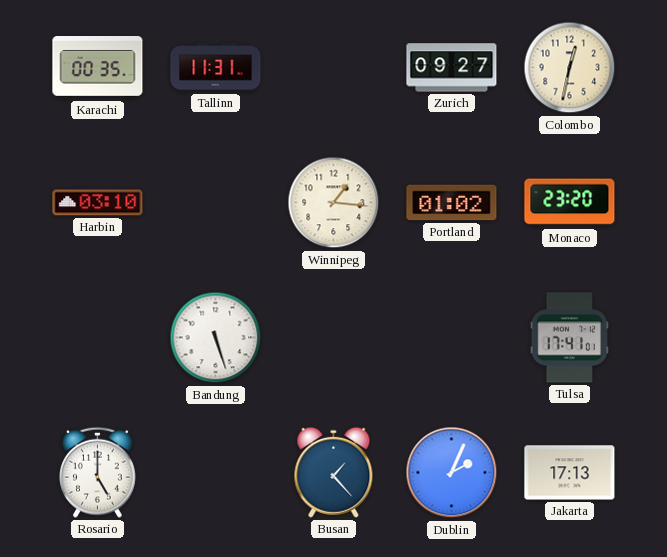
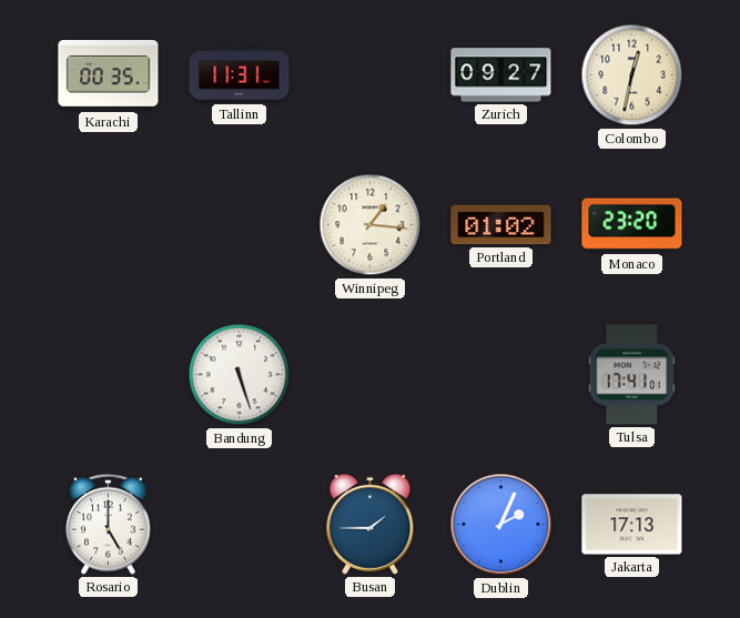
Harbin: 03:10 -> none
Busan: 1:23 -> 1:45
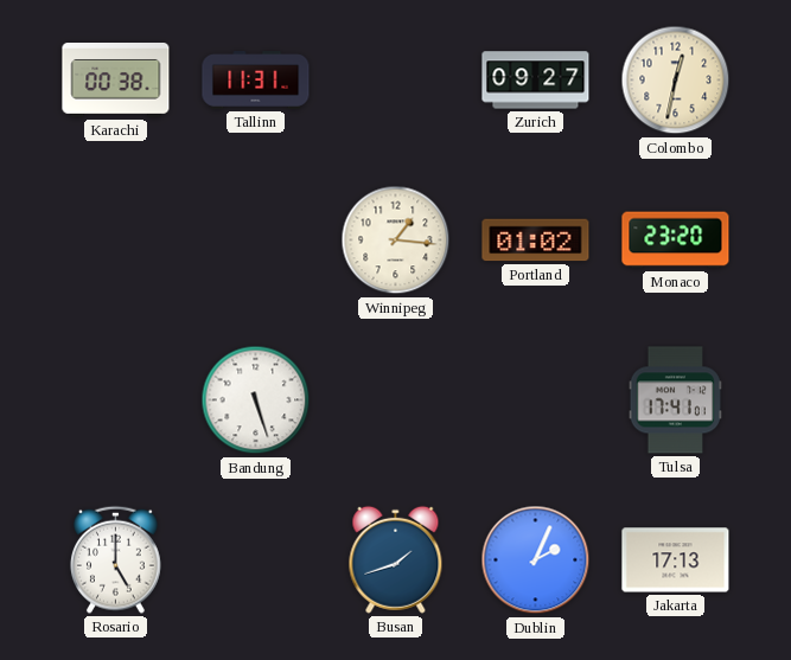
Karachi: 00:35 -> 00:38
Busan: 1:45 -> 1:42
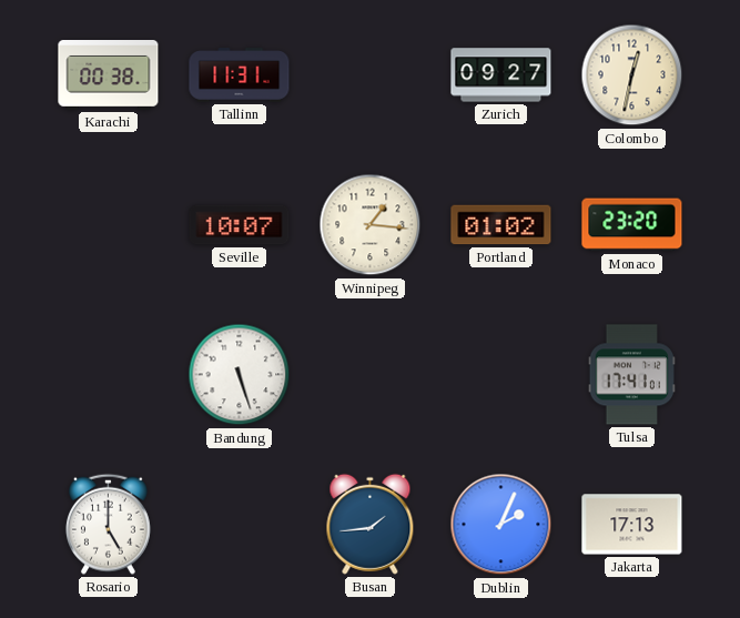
Seville: none -> 10:07
Busan: 1:42 -> 1:44
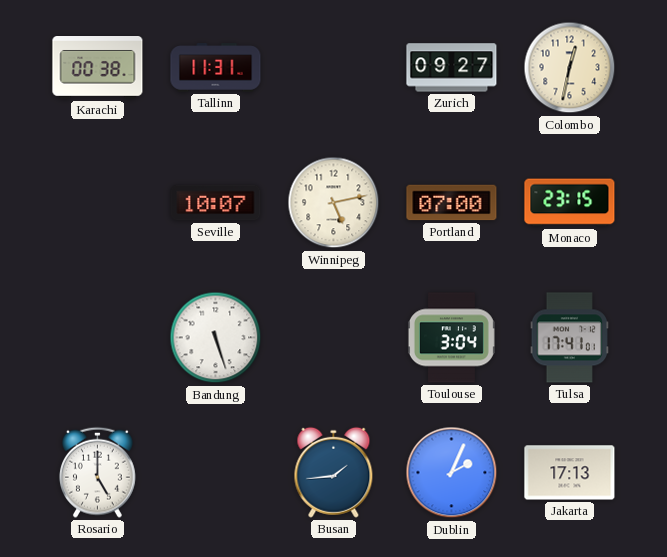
Winnipeg: 1:16 -> 5:13
Portland: 01:02 -> 07:00
Monaco: 23:20 -> 23:15
Toulouse: none -> 3:04
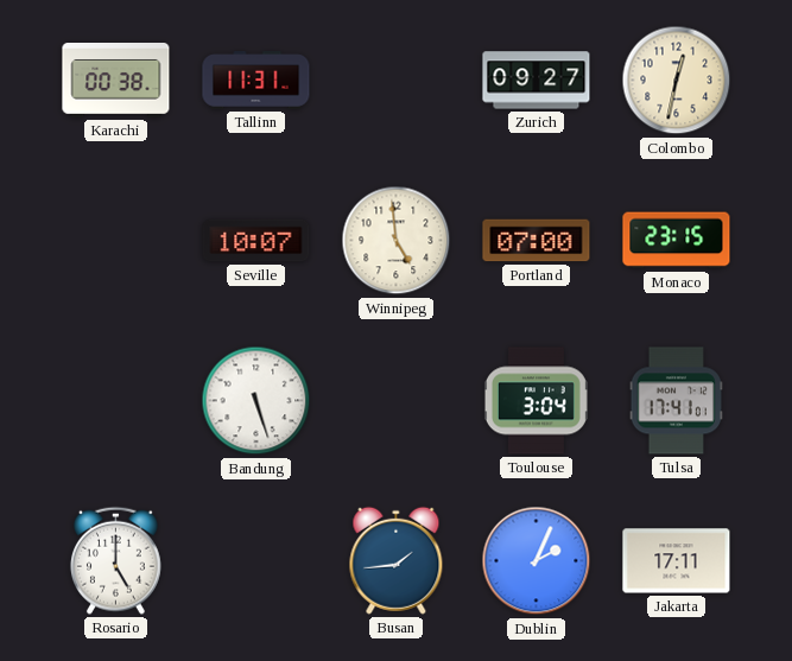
Winnipeg: 5:13 -> 4:59
Jakarta: 17:13 -> 17:11
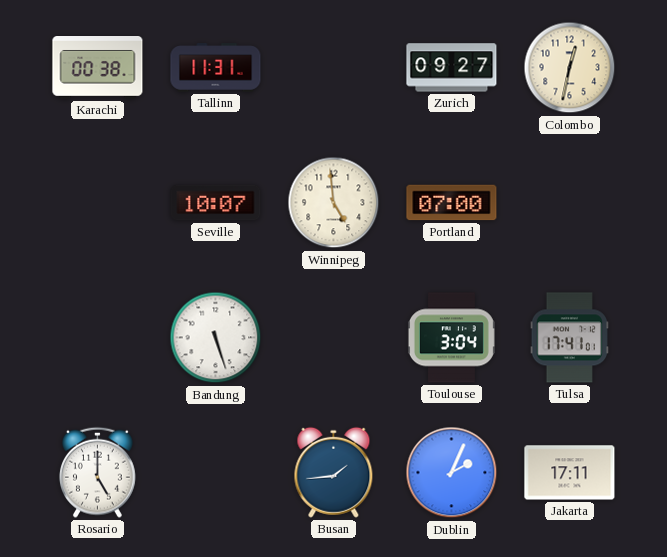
Monaco: 23:15 -> none
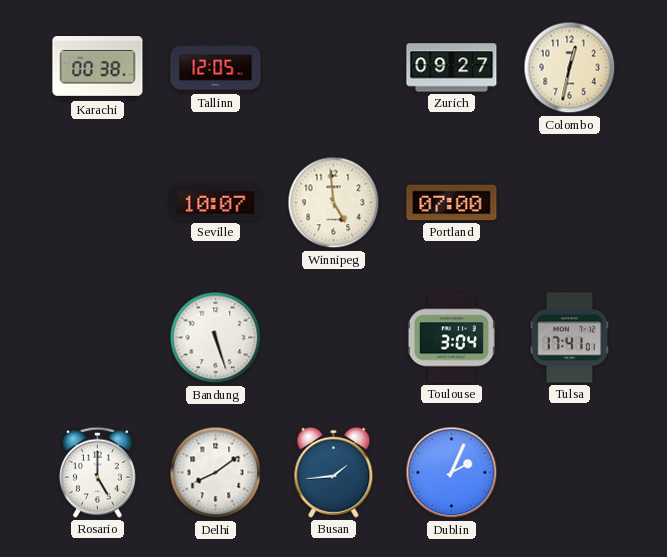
Tallinn: 11:31 -> 12:05
Delhi: none -> 8:09
Jakarta: 17:11 -> none
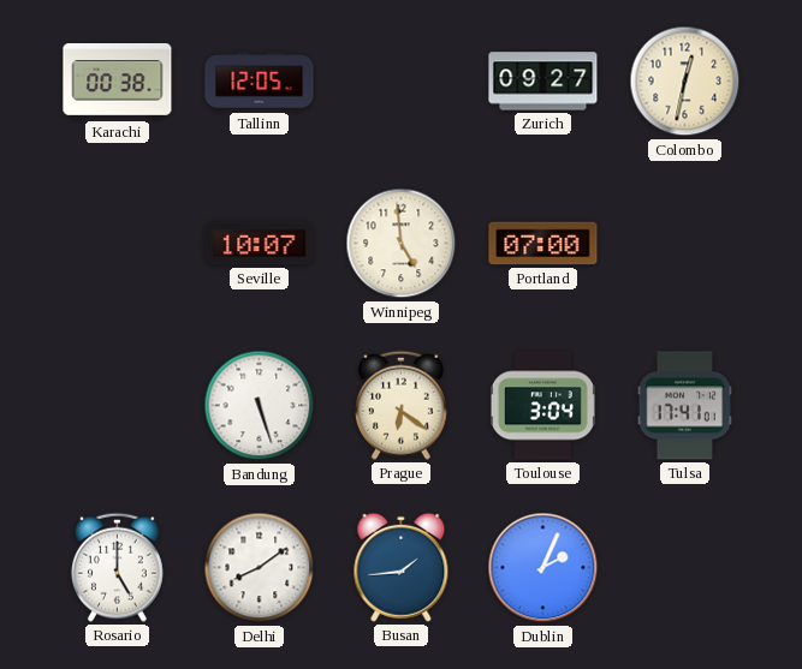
Prague: none -> 6:21
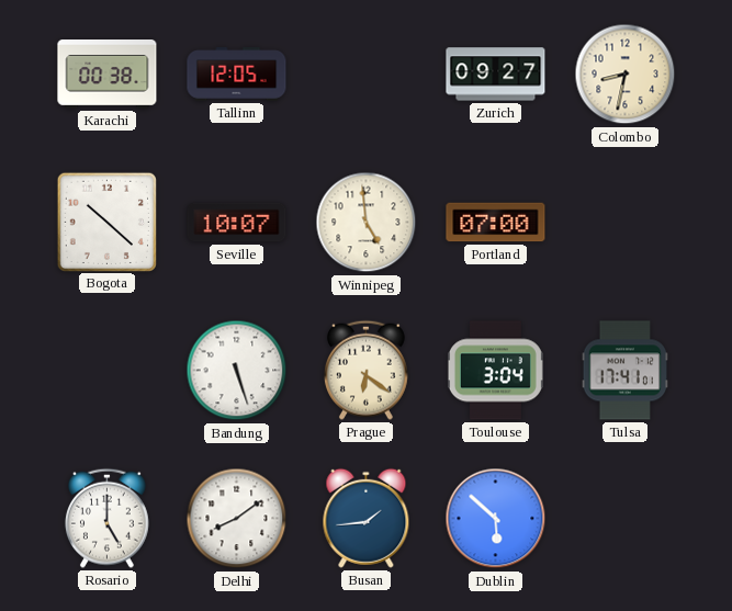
Colombo: 12:32 -> 8:32
Bogota: none -> 10:22
Dublin: 2:04 -> 5:52
